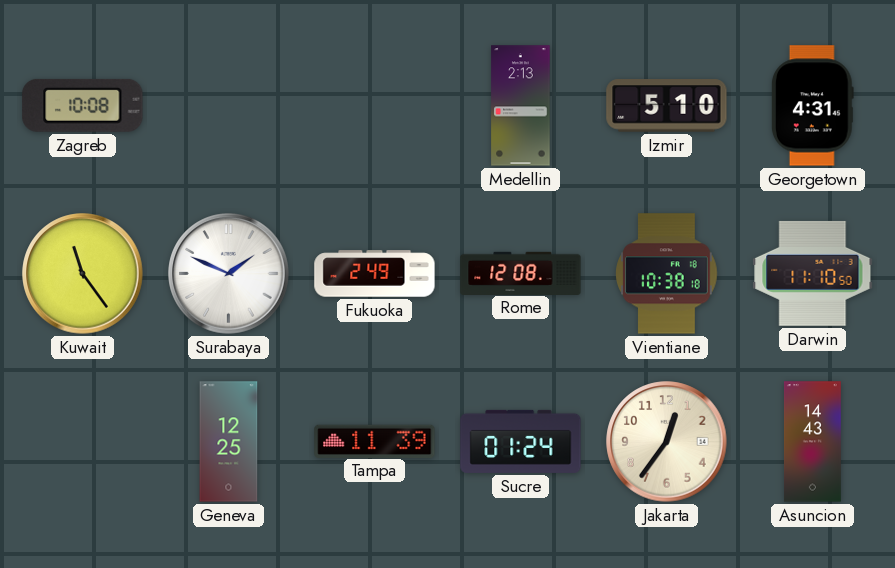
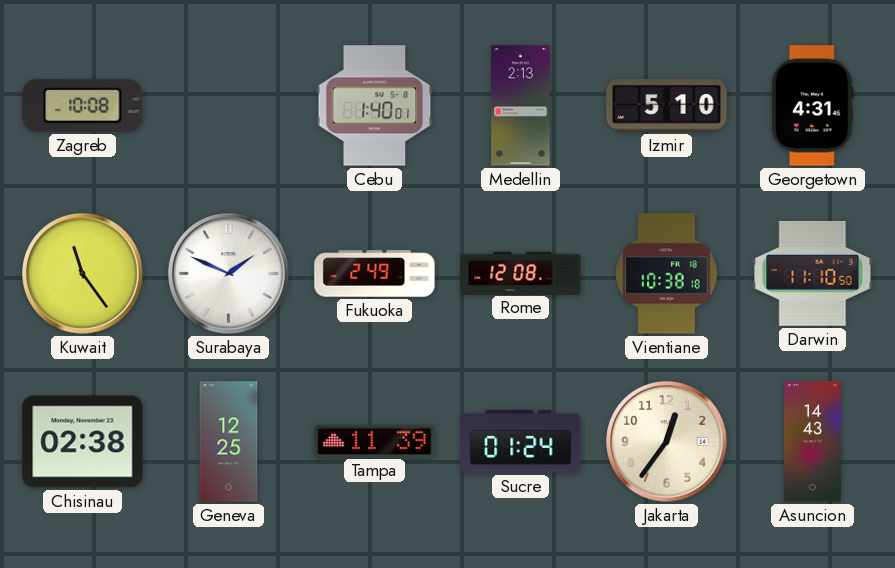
Cebu: none -> 1:40
Chisinau: none -> 02:38
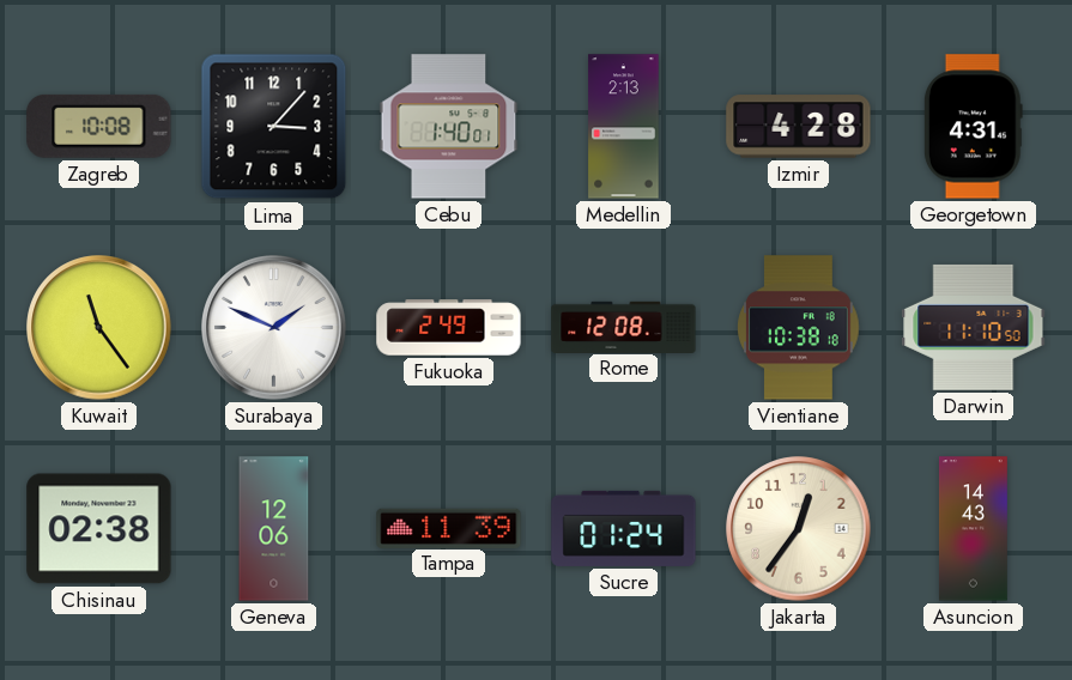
Lima: none -> 3:07
Izmir: 5:10 -> 4:28
Geneva: 12:25 -> 12:06
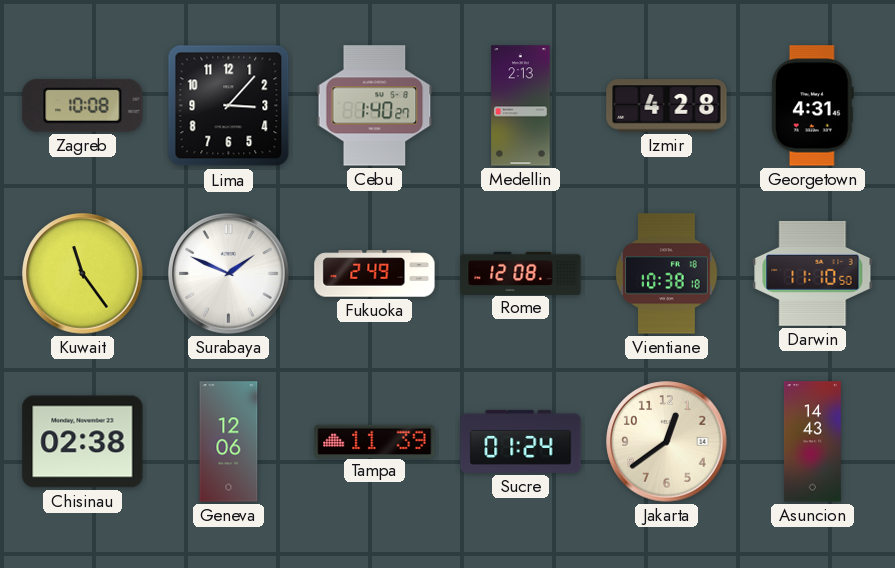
Cebu: 1:40:01 -> 1:40:27
Jakarta: 12:36 -> 12:39
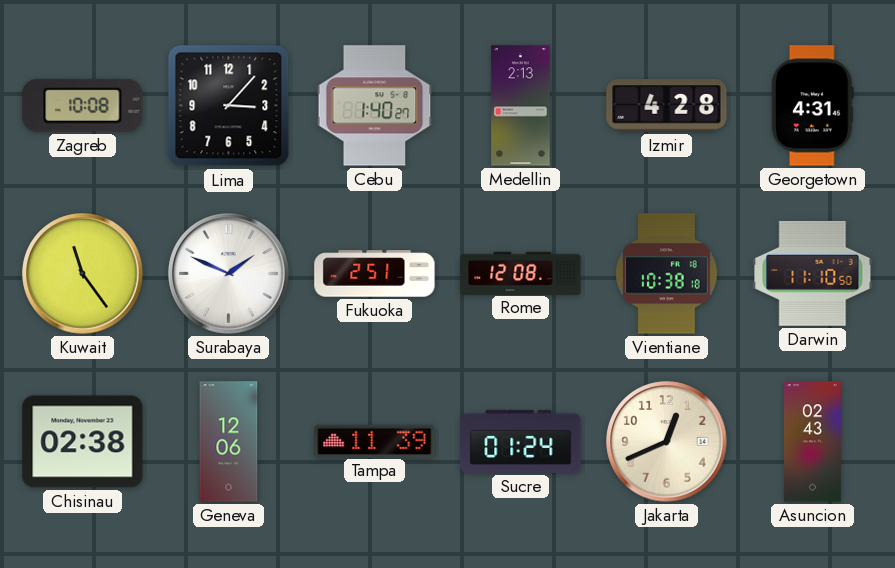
Fukuoka: 2:49 -> 2:51
Jakarta: 12:39 -> 12:41
Asuncion: 14:43 -> 02:43
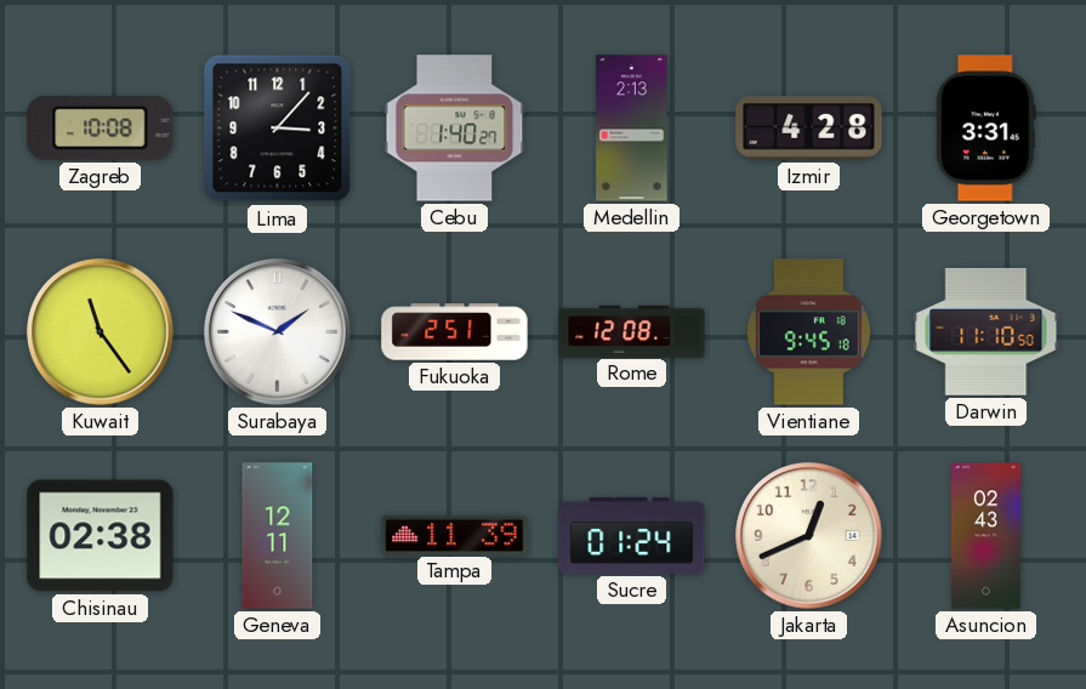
Georgetown: 4:31 -> 3:31
Vientiane: 10:38 -> 9:45
Geneva: 12:06 -> 12:11
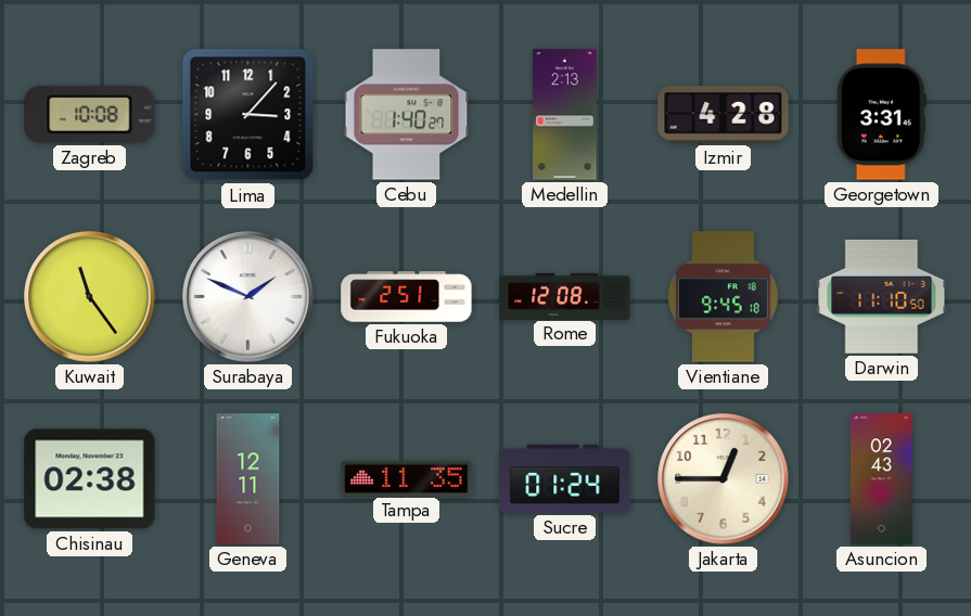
Tampa: 11:39 -> 11:35
Jakarta: 12:41 -> 12:45
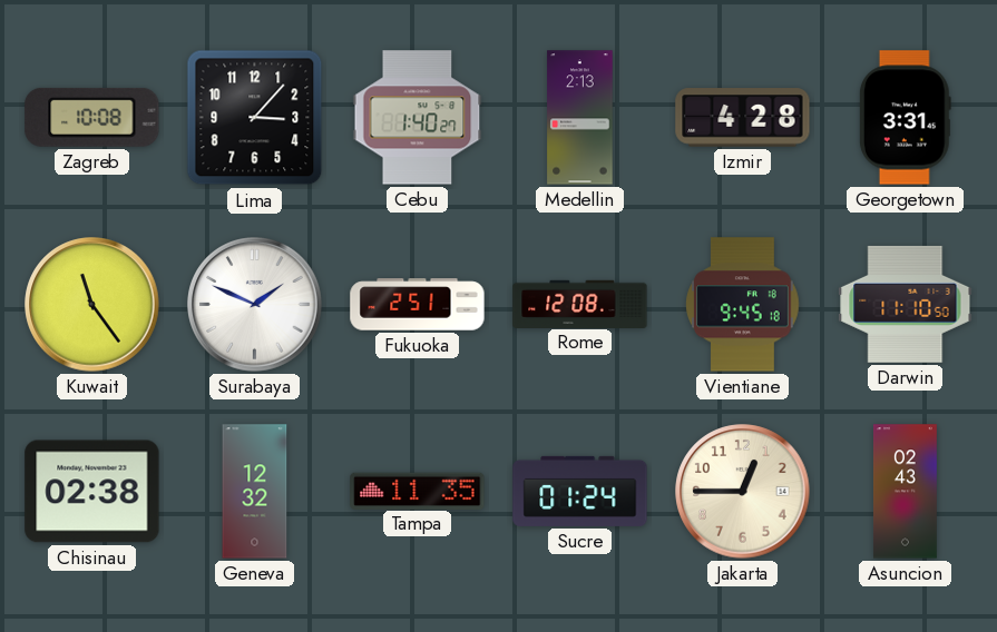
Geneva: 12:11 -> 12:32
